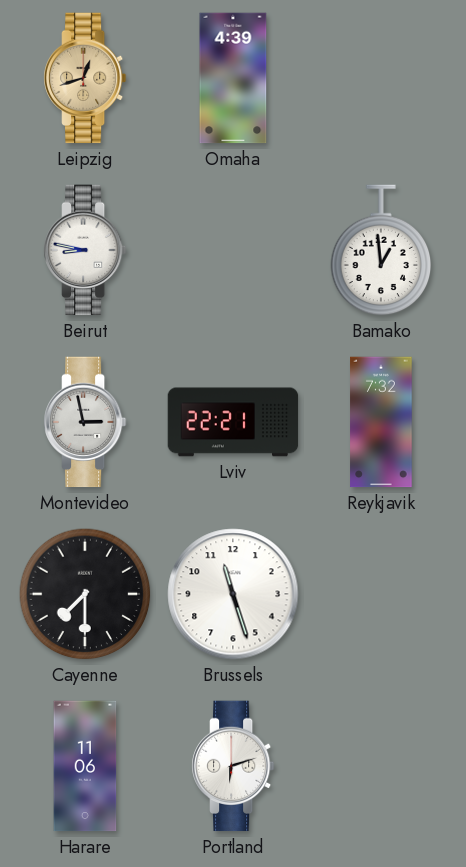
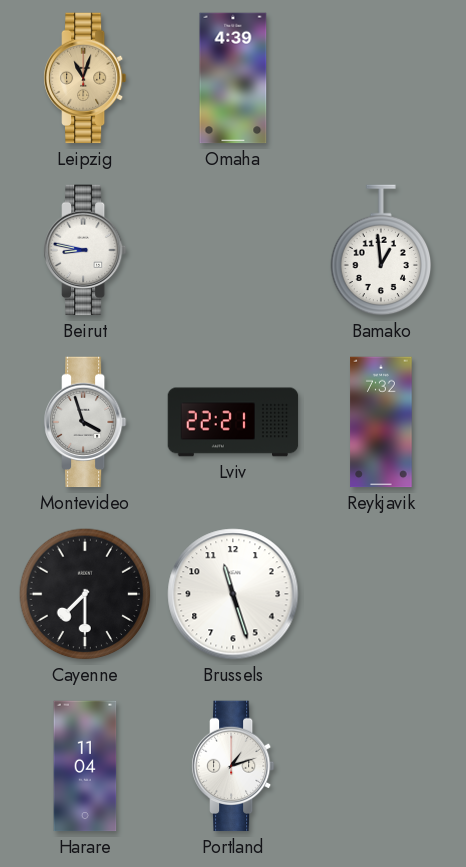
Leipzig: 12:42 -> 11:03
Montevideo: 2:58 -> 3:57
Harare: 11:06 -> 11:04
Portland: 6:12 -> 1:12
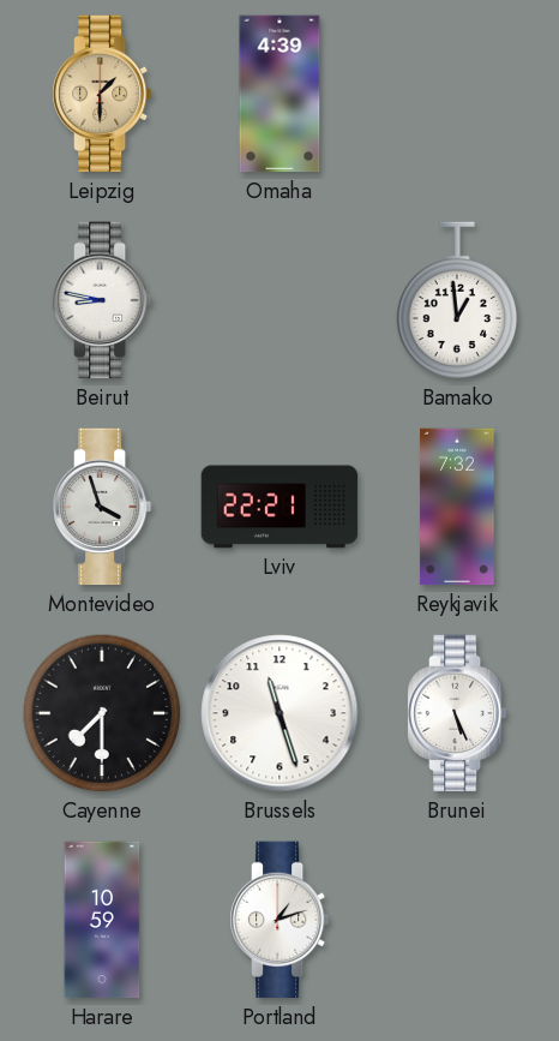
Leipzig: 11:03 -> 1:30
Brunei: none -> 5:26
Harare: 11:04 -> 10:59
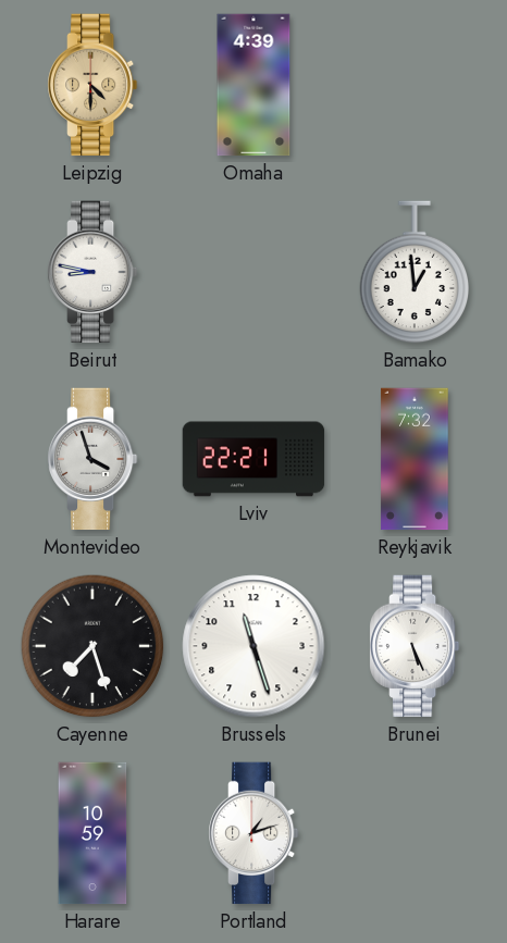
Leipzig: 1:30 -> 4:30
Cayenne: 7:30 -> 7:27
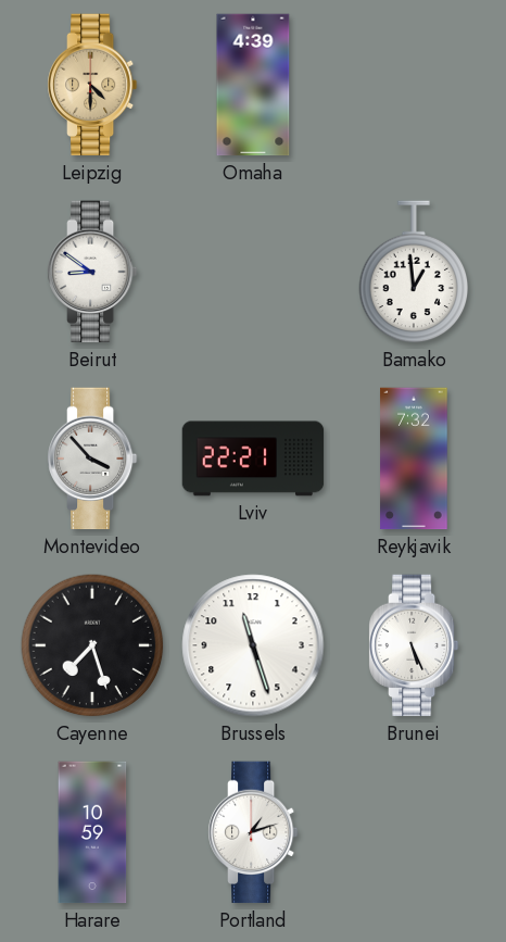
Beirut: 8:47 -> 8:51
Montevideo: 3:57 -> 3:53
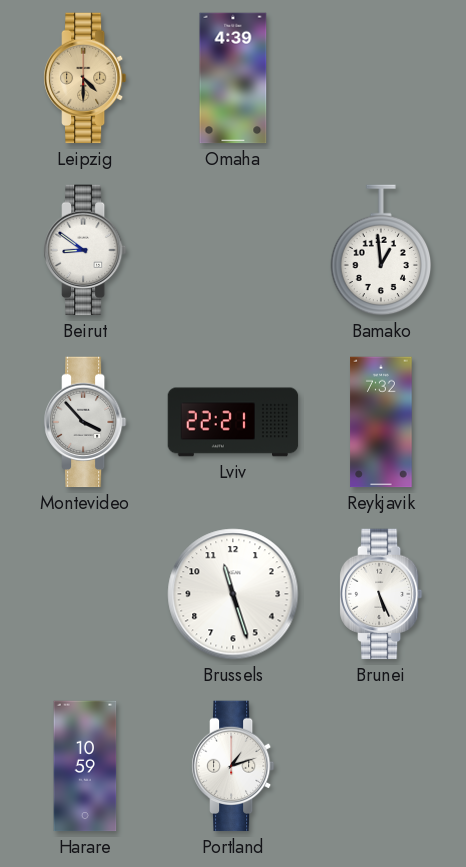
Cayenne: 7:27 -> none
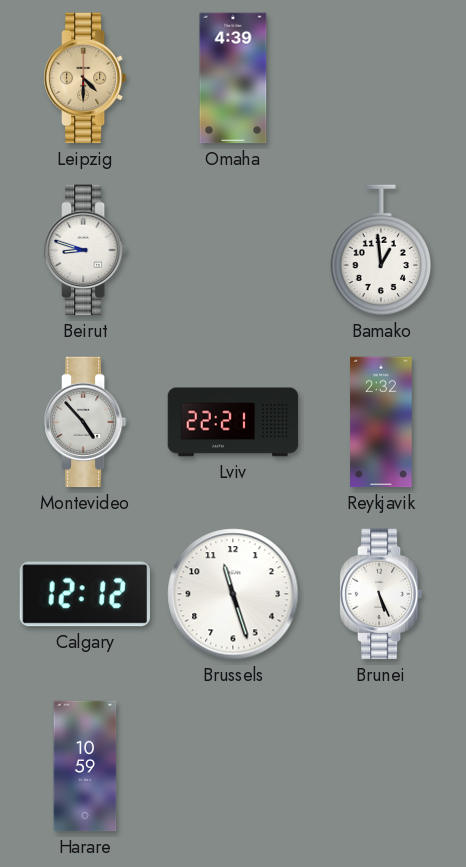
Beirut: 8:51 -> 8:48
Montevideo: 3:53 -> 4:53
Reykjavik: 7:32 -> 2:32
Calgary: none -> 12:12
Portland: 1:12 -> none
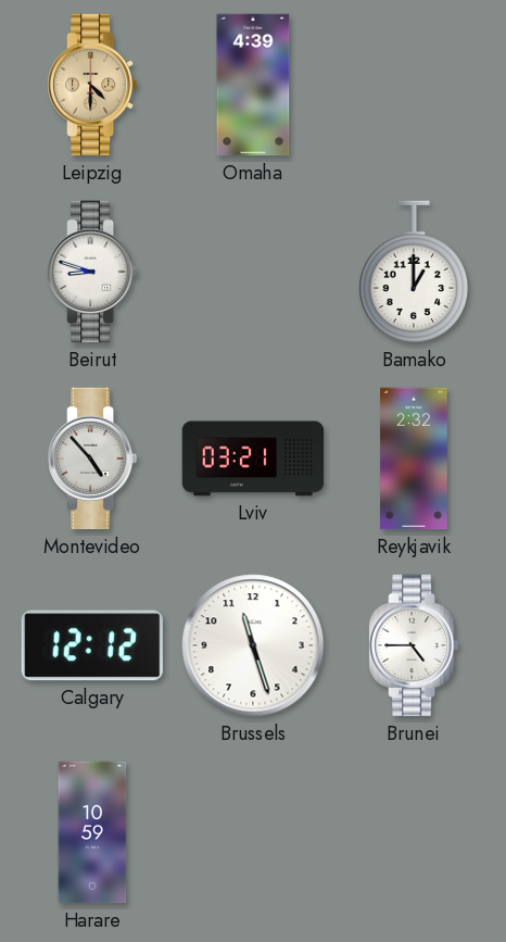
Bamako: 12:59 -> 1:00
Lviv: 22:21 -> 03:21
Brunei: 5:26 -> 4:45
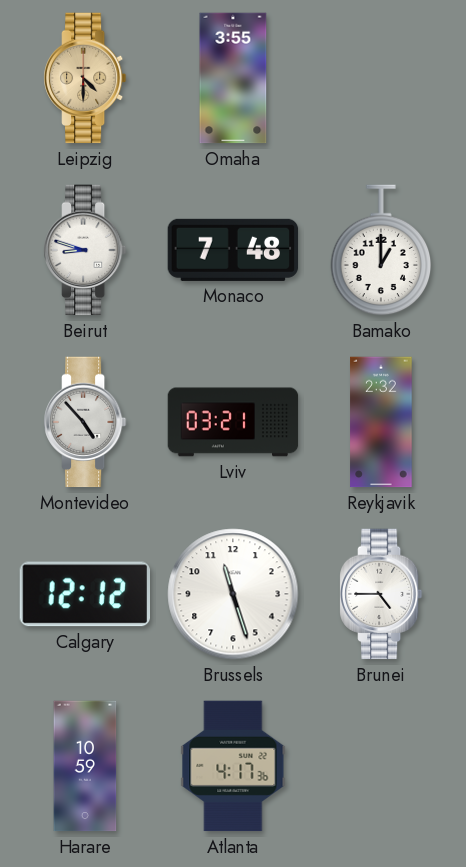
Omaha: 4:39 -> 3:55
Monaco: none -> 7:48
Atlanta: none -> 4:17
